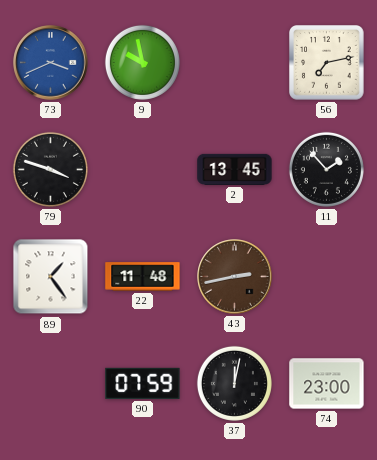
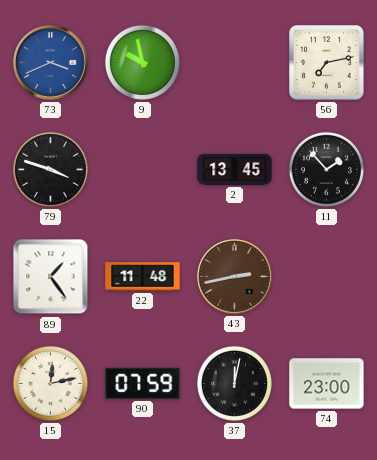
15: none -> 12:13
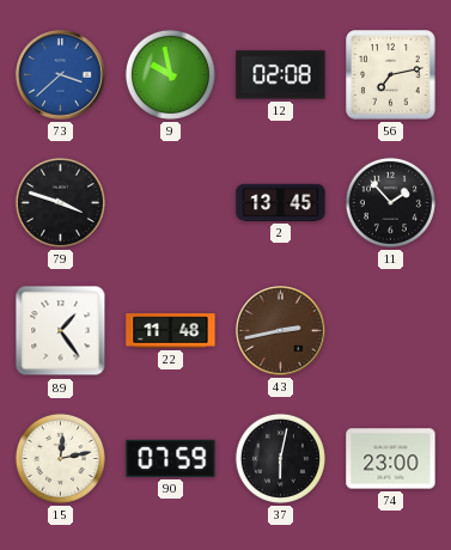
73: 3:41 -> 3:38
12: none -> 02:08
37: 12:02 -> 6:02
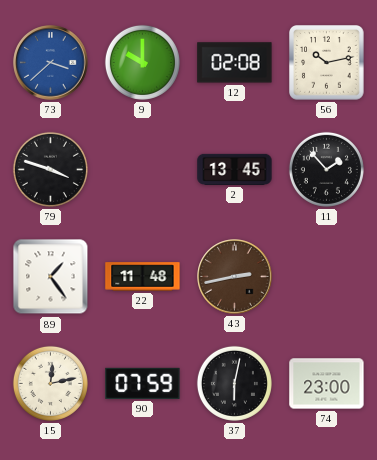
9: 9:58 -> 10:00
56: 7:13 -> 10:13
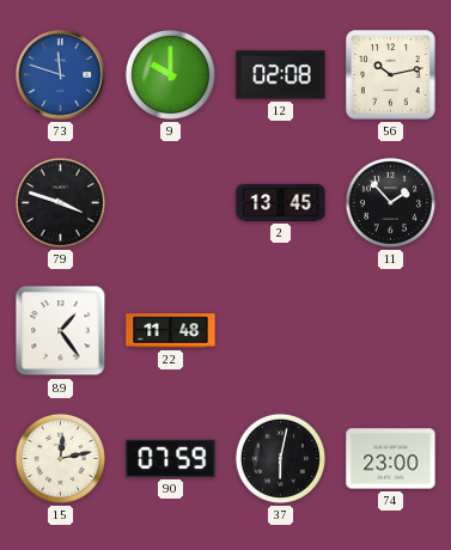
73: 3:38 -> 11:48
43: 2:43 -> none
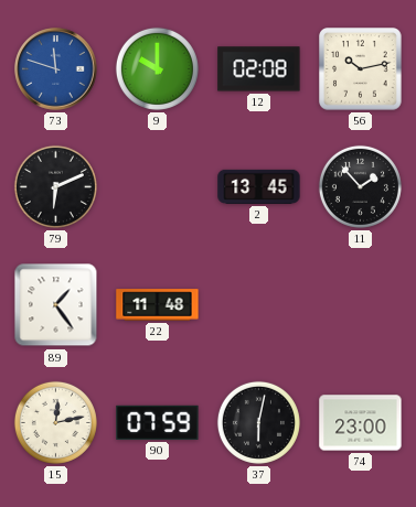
79: 3:48 -> 6:11
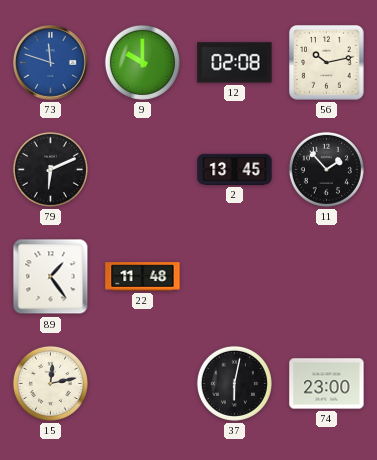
90: 07:59 -> none
